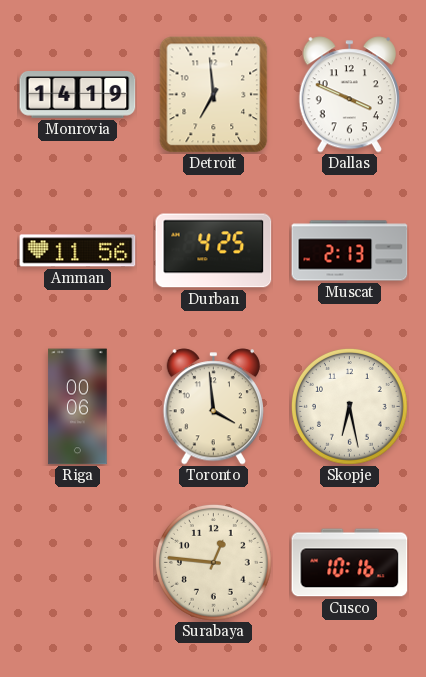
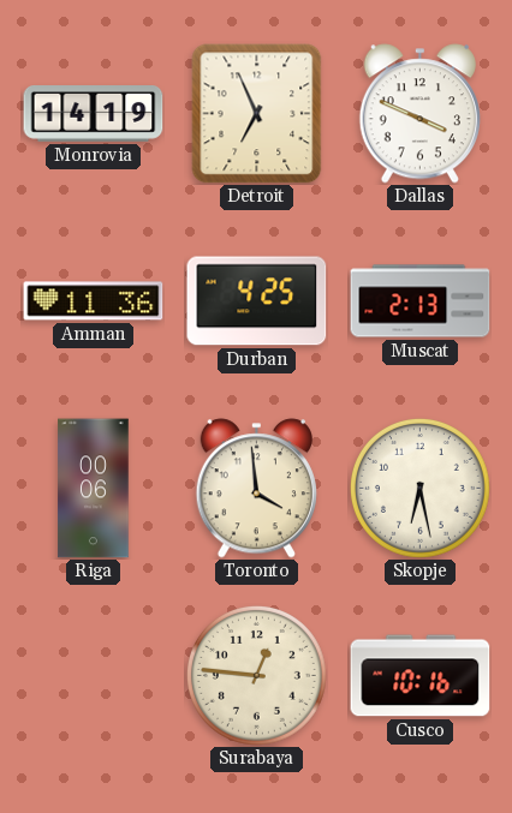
Detroit: 6:59 -> 6:56
Amman: 11:56 -> 11:36
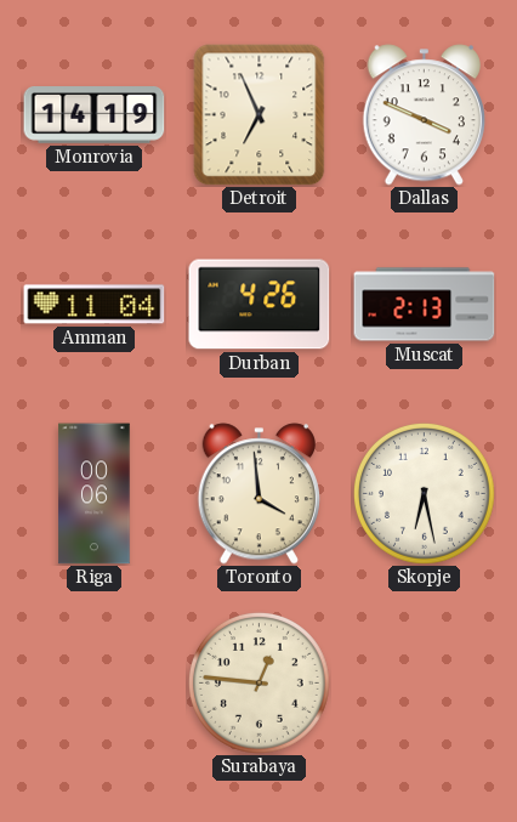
Amman: 11:36 -> 11:04
Durban: 4:25 -> 4:26
Cusco: 10:16 -> none
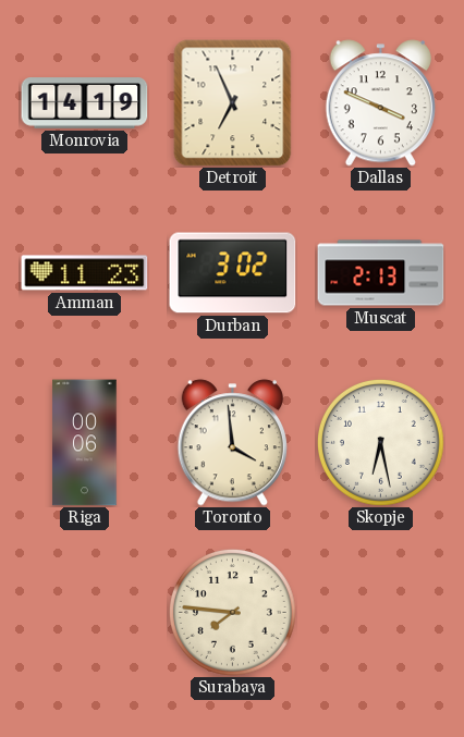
Amman: 11:04 -> 11:23
Durban: 4:26 -> 3:02
Surabaya: 12:46 -> 7:46
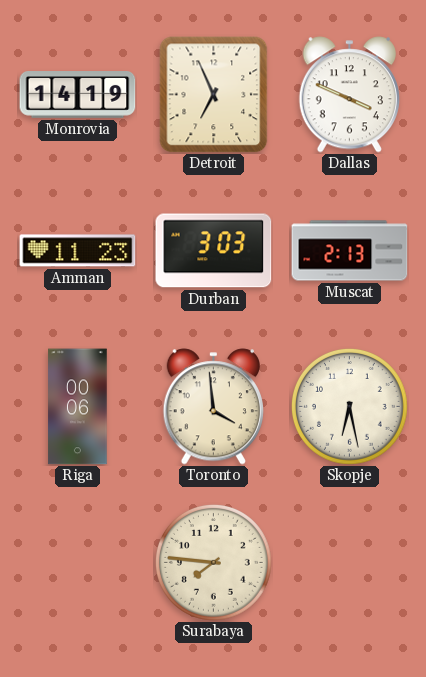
Durban: 3:02 -> 3:03
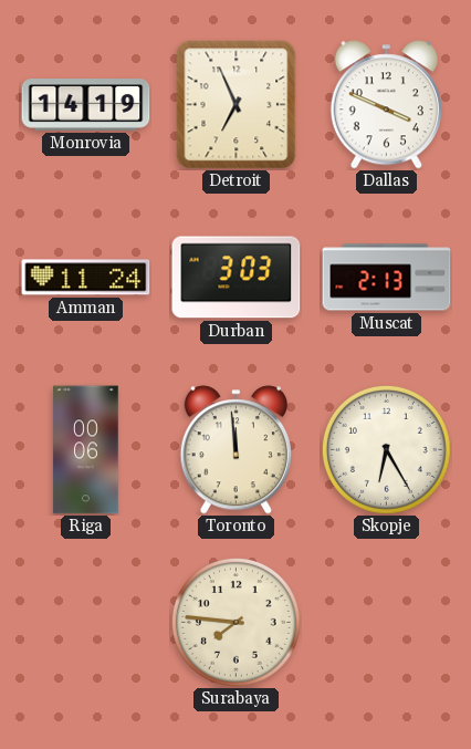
Amman: 11:23 -> 11:24
Toronto: 3:59 -> 11:59
Skopje: 6:28 -> 6:25
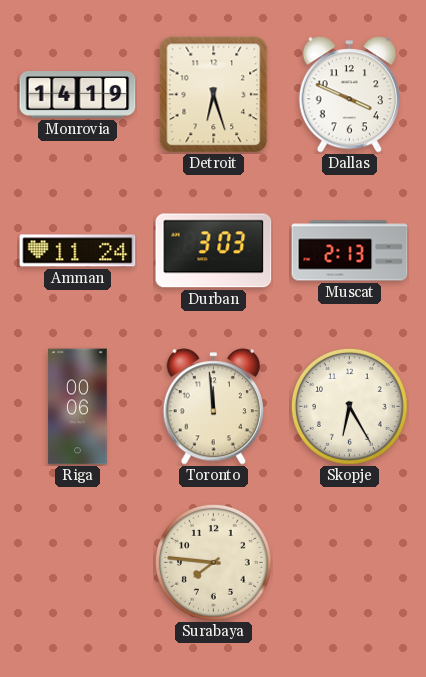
Detroit: 6:56 -> 6:27
